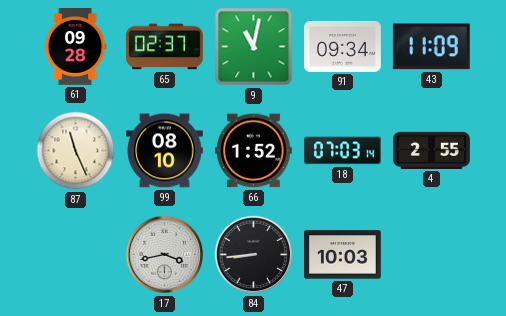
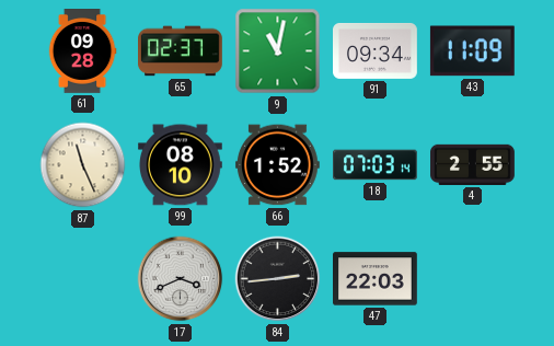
17: 3:43 -> 3:41
84: 8:44 -> 2:44
47: 10:03 -> 22:03
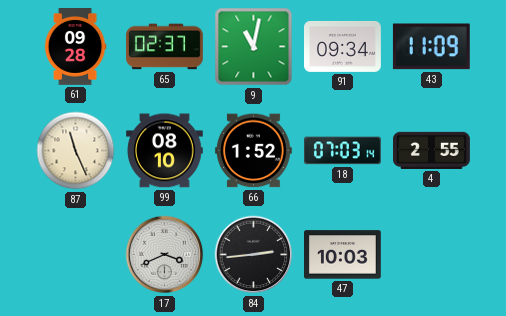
47: 22:03 -> 10:03
